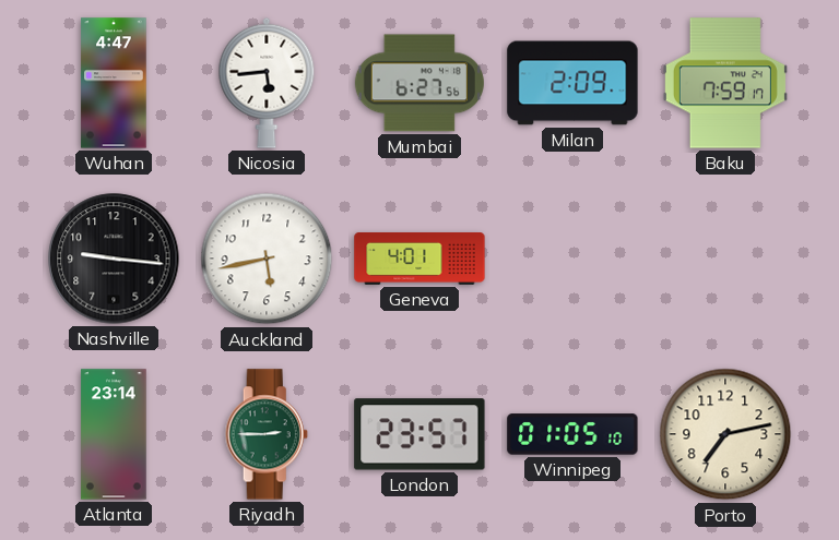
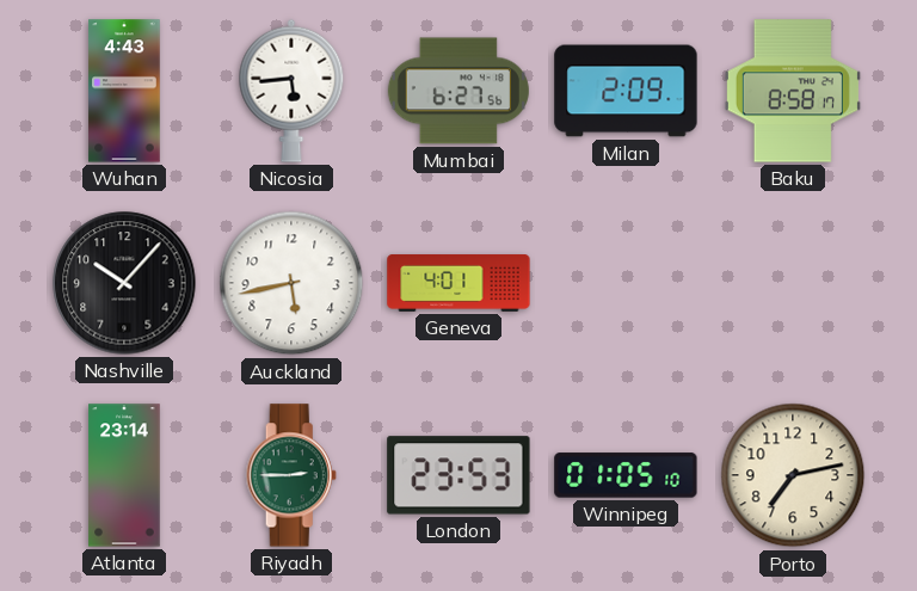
Wuhan: 4:47 -> 4:43
Baku: 7:59 -> 8:58
Nashville: 9:16 -> 10:07
London: 23:57 -> 23:53
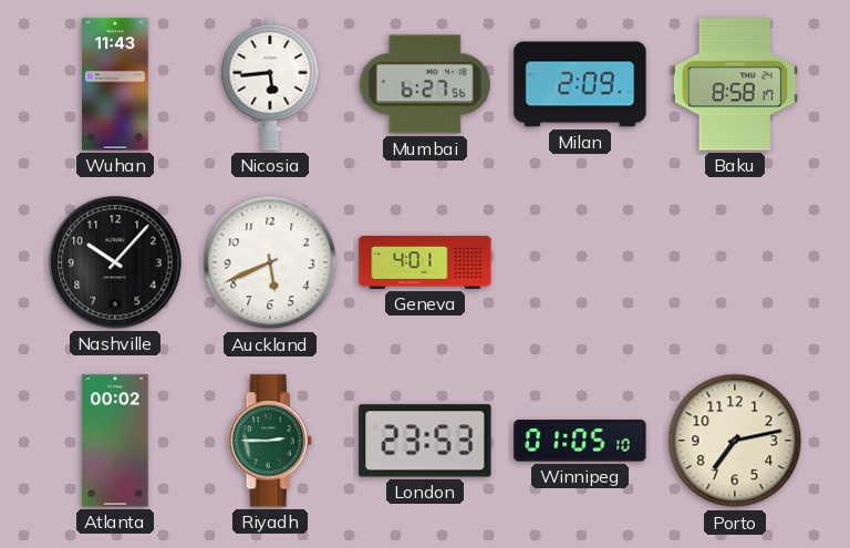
Wuhan: 4:43 -> 11:43
Auckland: 5:43 -> 5:41
Atlanta: 23:14 -> 00:02
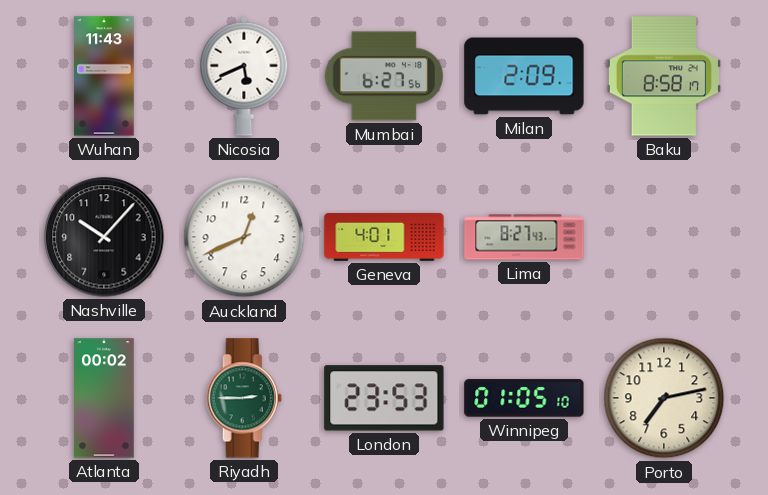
Nicosia: 5:44 -> 5:41
Auckland: 5:41 -> 12:41
Lima: none -> 8:27
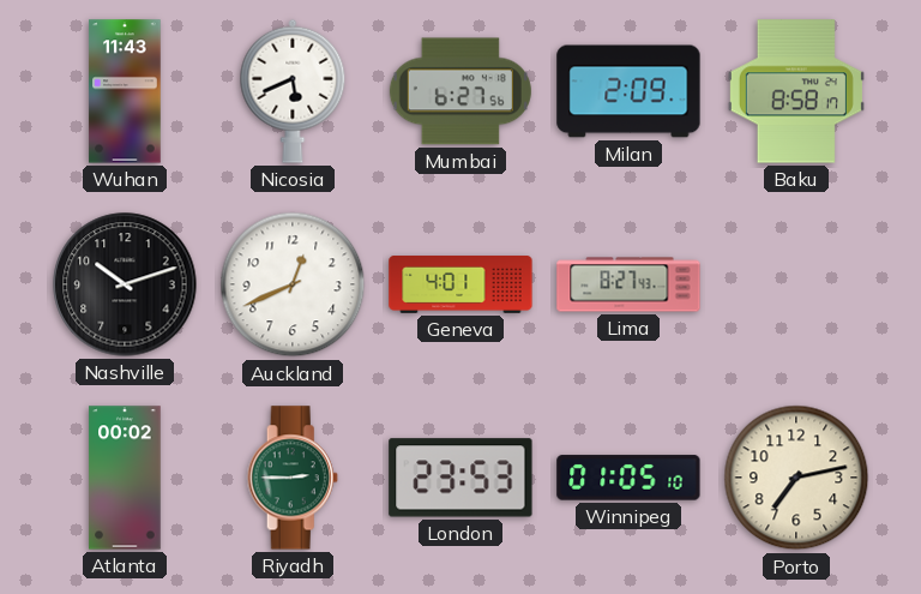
Nashville: 10:07 -> 10:12
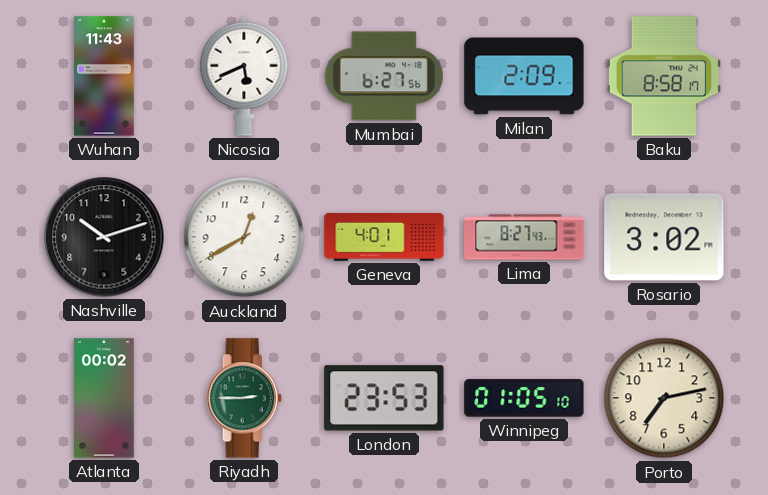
Auckland: 12:41 -> 12:40
Rosario: none -> 3:02
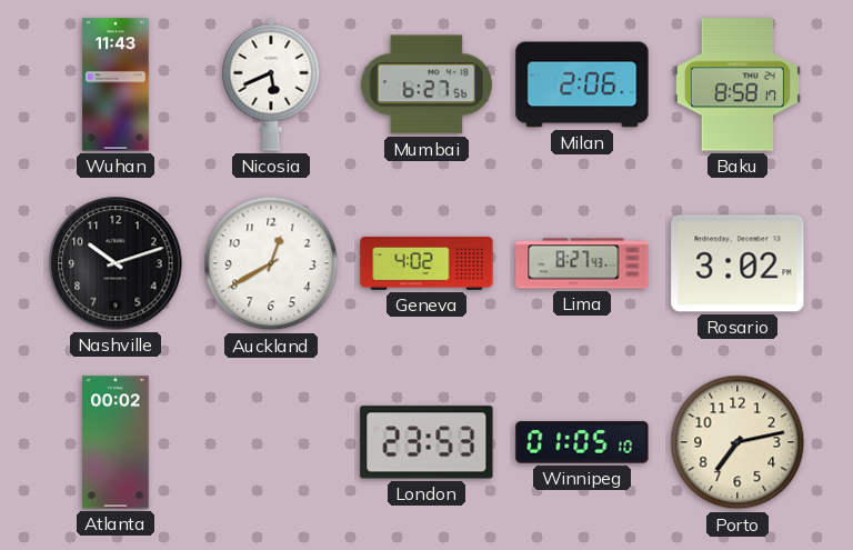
Milan: 2:09 -> 2:06
Geneva: 4:01 -> 4:02
Riyadh: 2:45 -> none
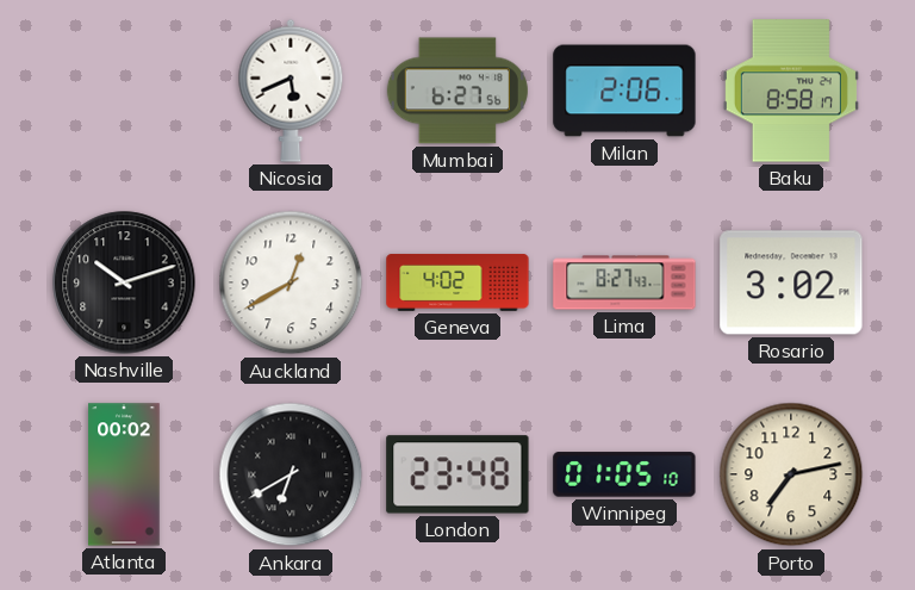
Wuhan: 11:43 -> none
Ankara: none -> 6:40
London: 23:53 -> 23:48
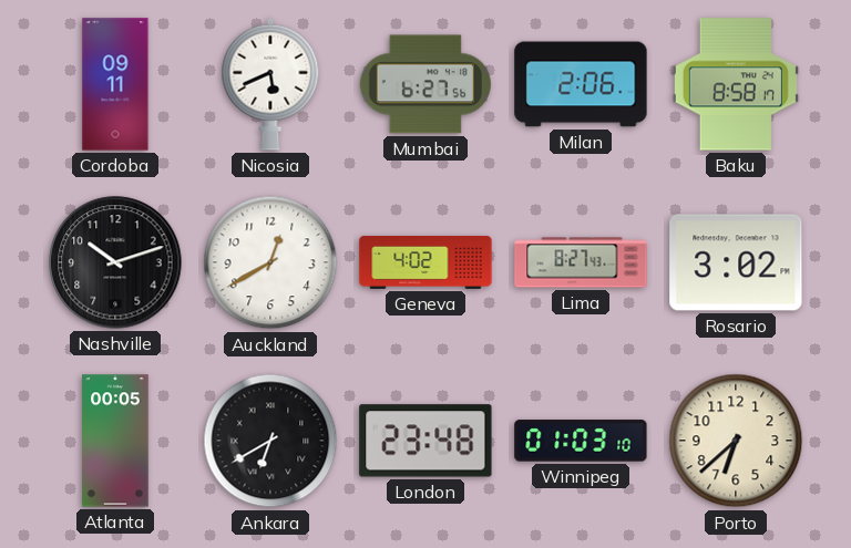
Cordoba: none -> 09:11
Atlanta: 00:02 -> 00:05
Winnipeg: 01:05 -> 01:03
Porto: 7:13 -> 6:38
